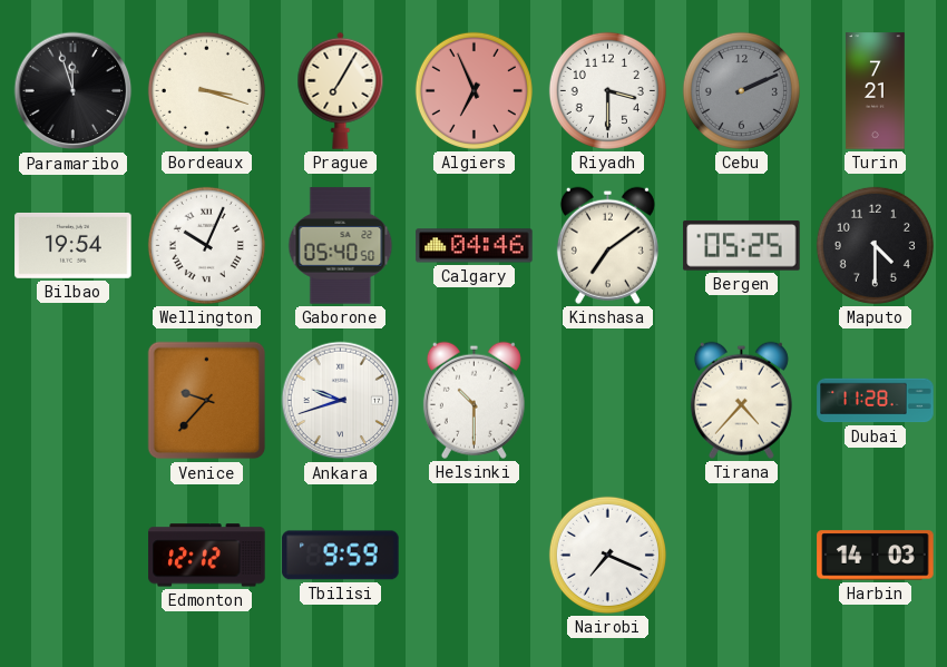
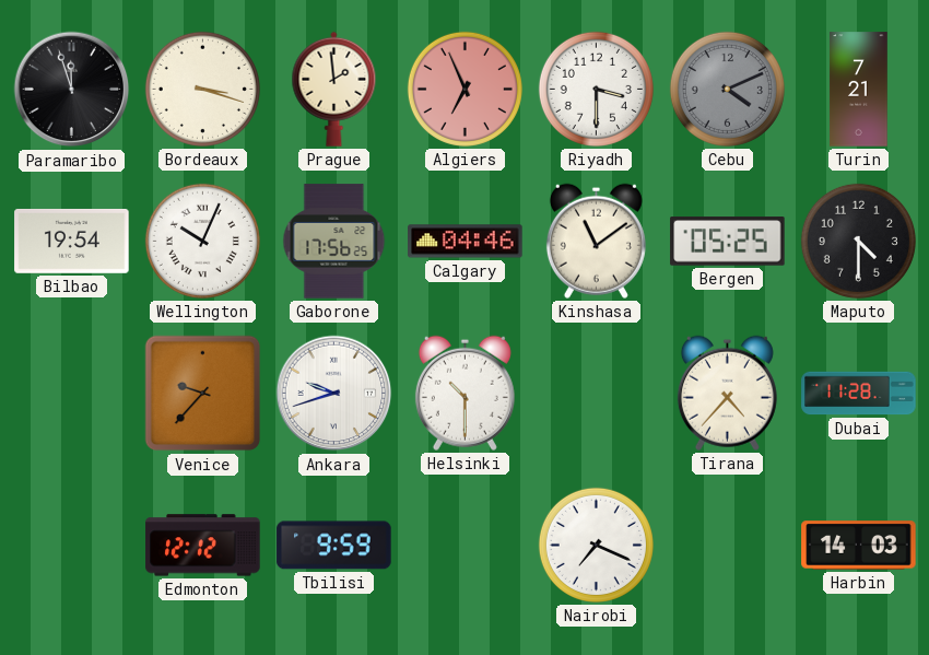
Prague: 7:05 -> 1:59
Cebu: 2:11 -> 4:11
Gaborone: 05:40 -> 17:56
Kinshasa: 7:09 -> 11:09
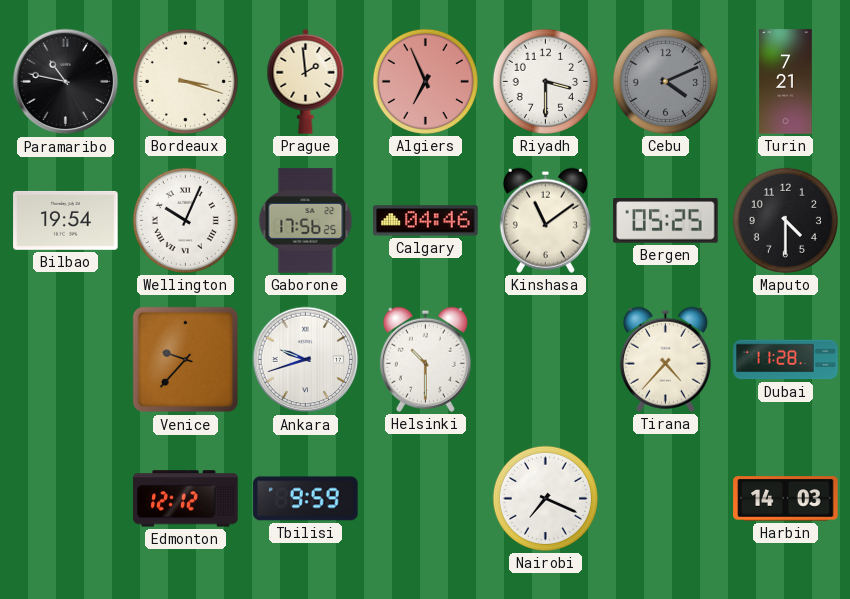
Paramaribo: 11:57 -> 10:47
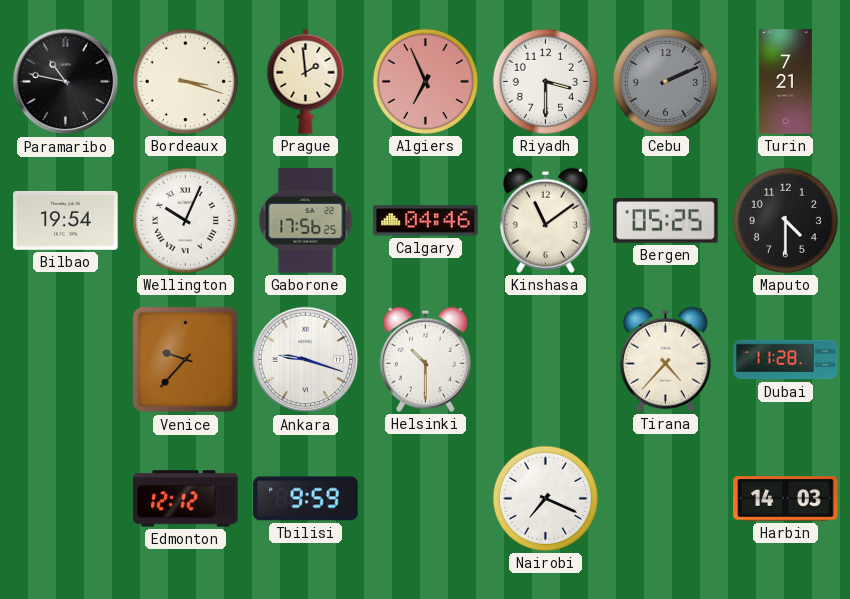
Cebu: 4:11 -> 2:11
Ankara: 9:42 -> 9:18
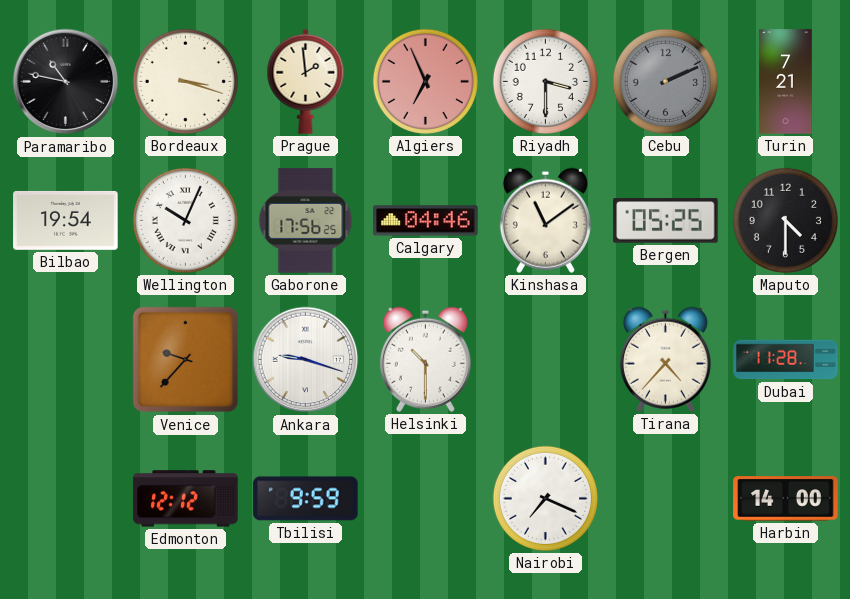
Harbin: 14:03 -> 14:00
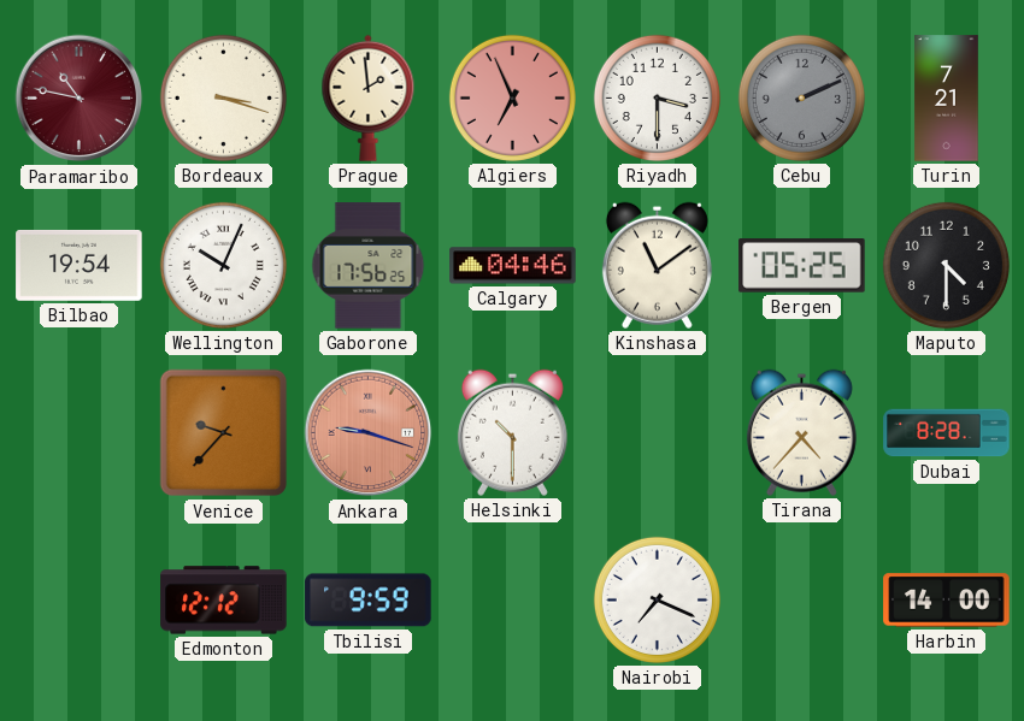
Paramaribo dial: black -> burgundy
Ankara dial: white -> salmon
Dubai: 11:28 -> 8:28
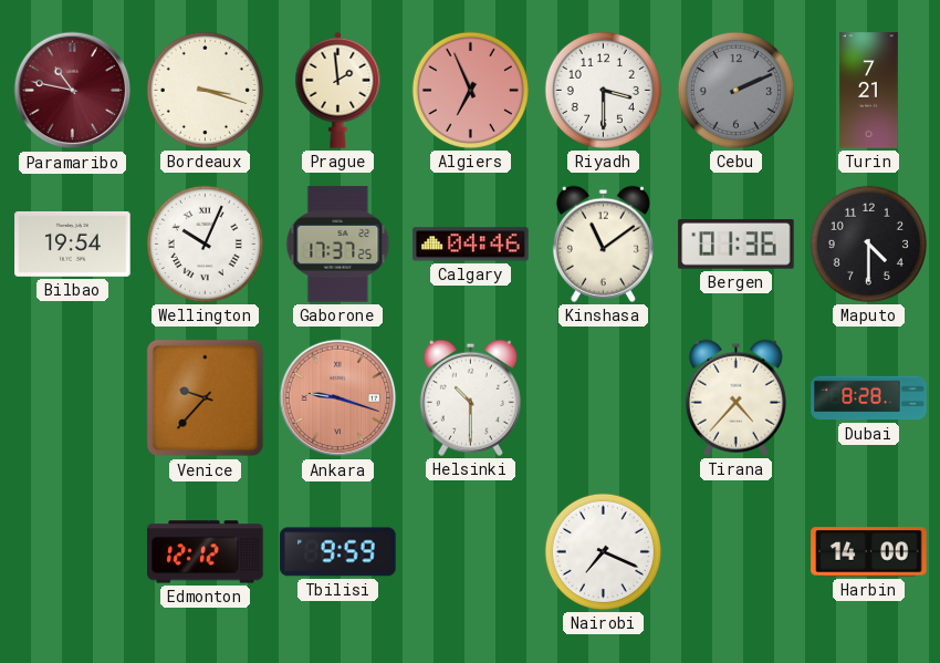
Gaborone: 17:56 -> 17:37
Bergen: 05:25 -> 01:36
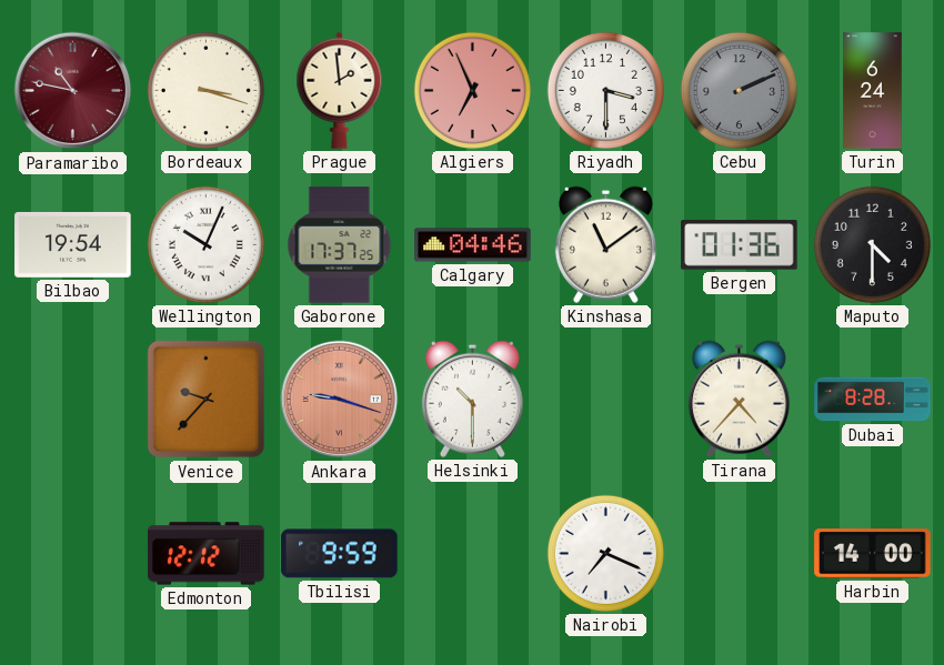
Turin: 7:21 -> 6:24
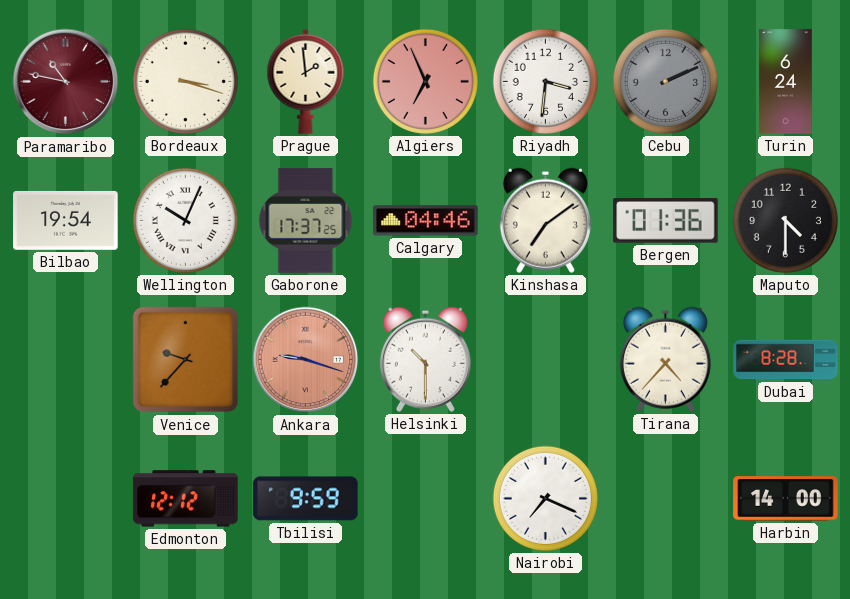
Riyadh: 3:30 -> 3:31
Kinshasa: 11:09 -> 7:09
